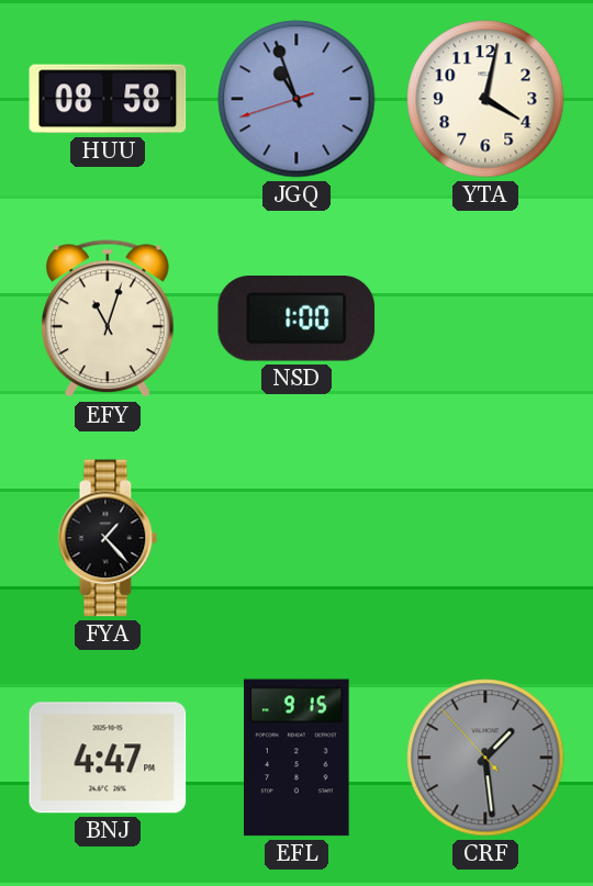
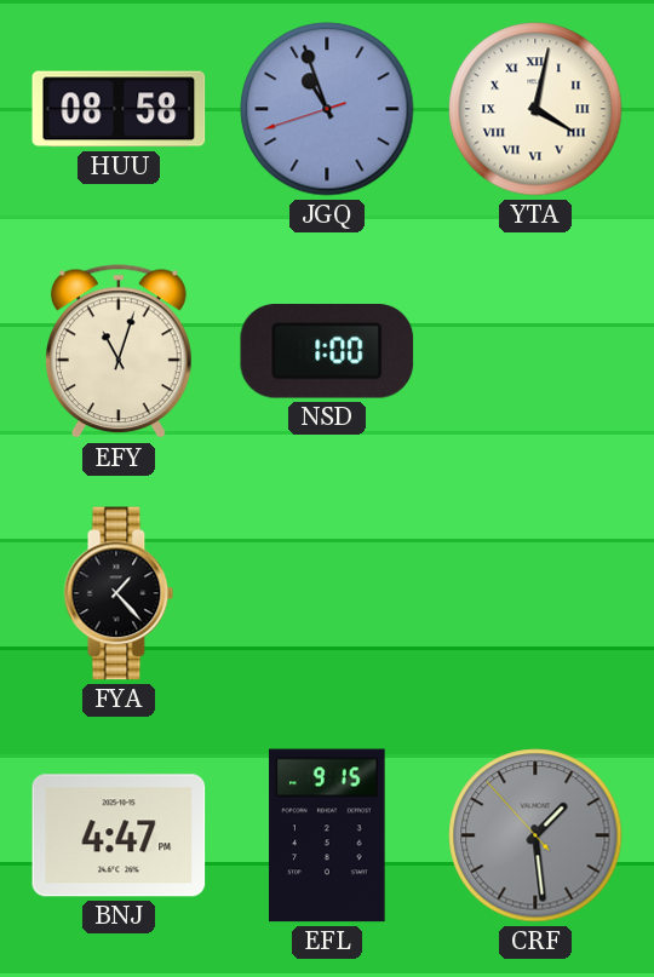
YTA numerals: Arabic -> Roman
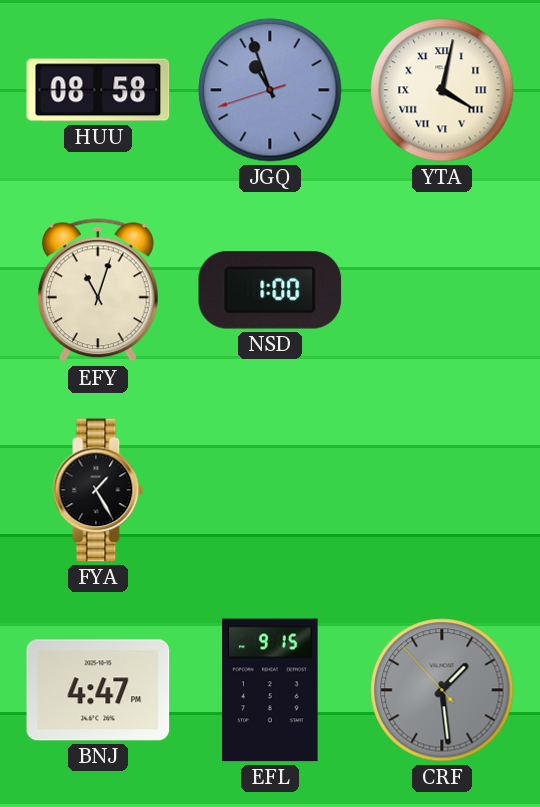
FYA: 1:23 -> 1:25
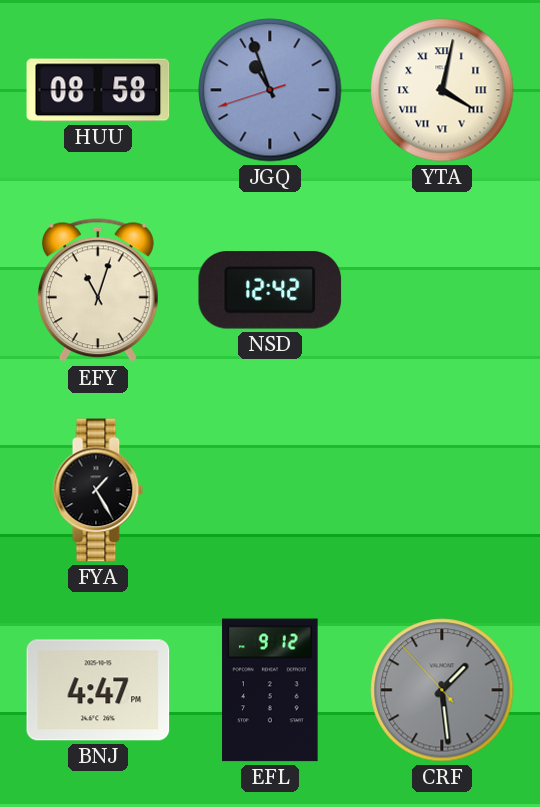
NSD: 1:00 -> 12:42
EFL: 9:15 -> 9:12
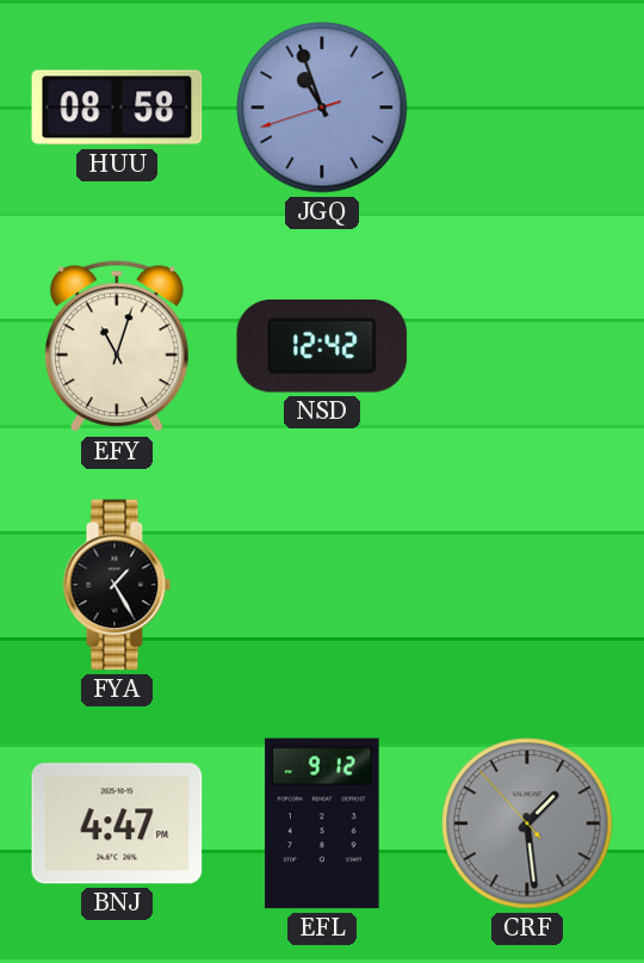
YTA: 4:02 -> none
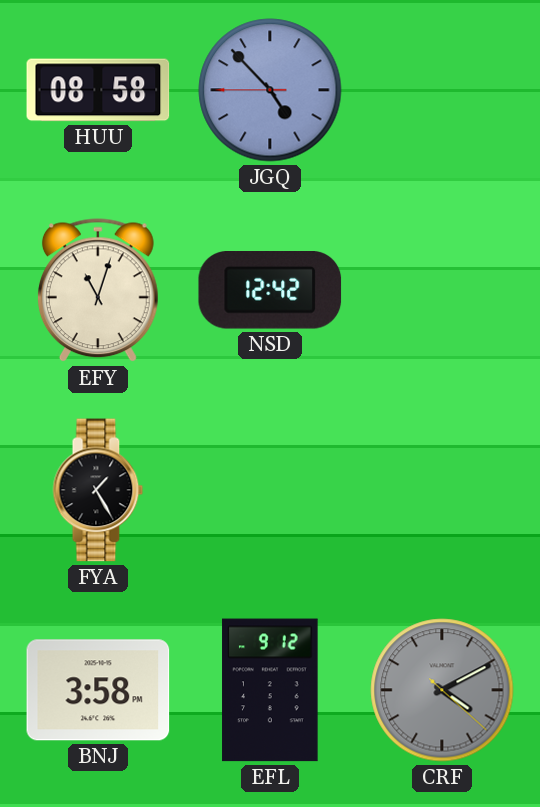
JGQ: 10:56 -> 4:52
BNJ: 4:47 -> 3:58
CRF: 1:28 -> 4:10
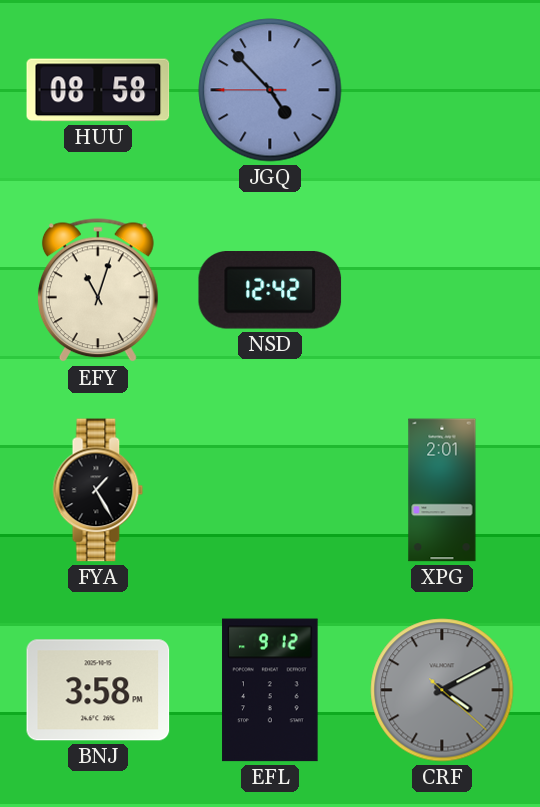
XPG: none -> 2:01
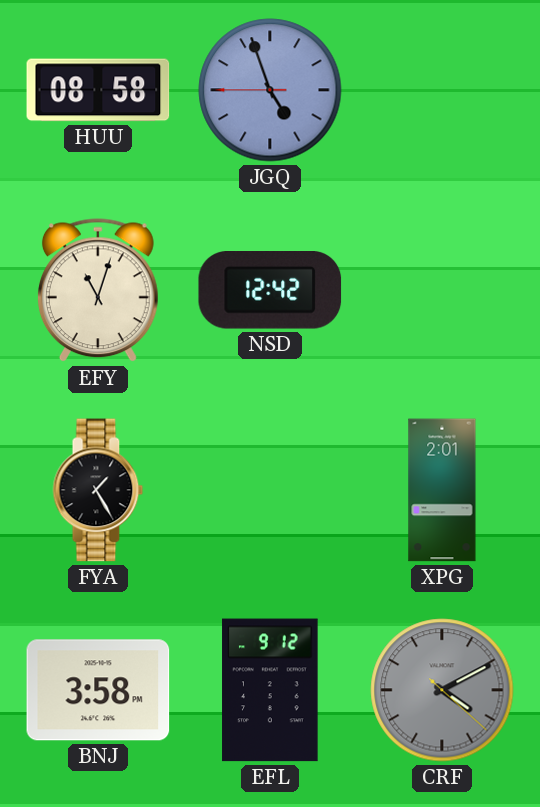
JGQ: 4:52 -> 4:56
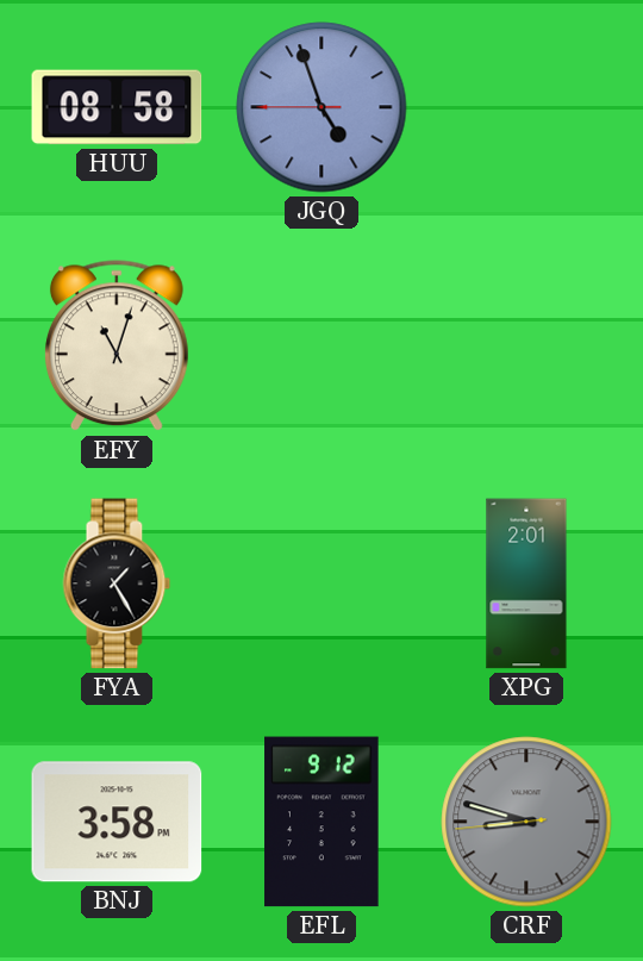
NSD: 12:42 -> none
CRF: 4:10 -> 8:47
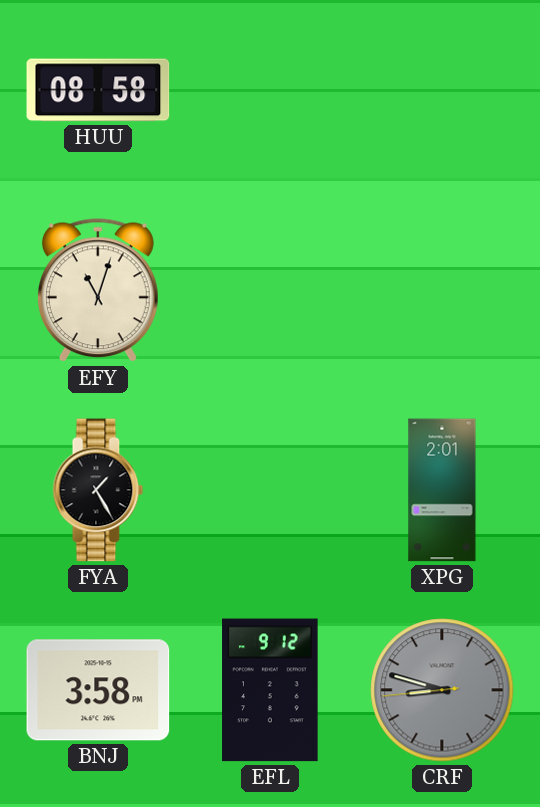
JGQ: 4:56 -> none
